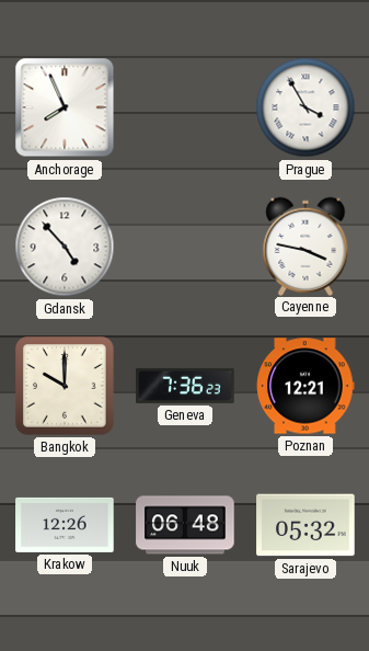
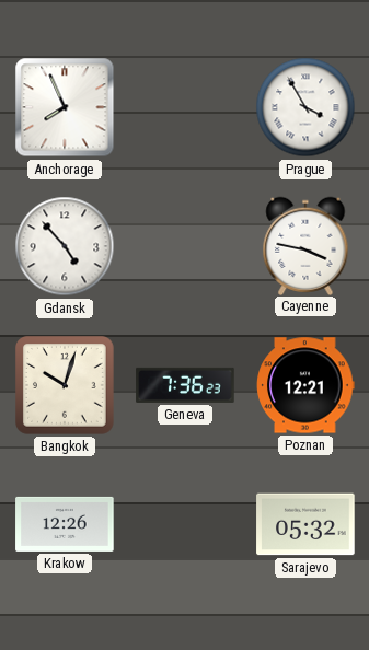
Bangkok: 10:00 -> 10:03
Nuuk: 06:48 -> none
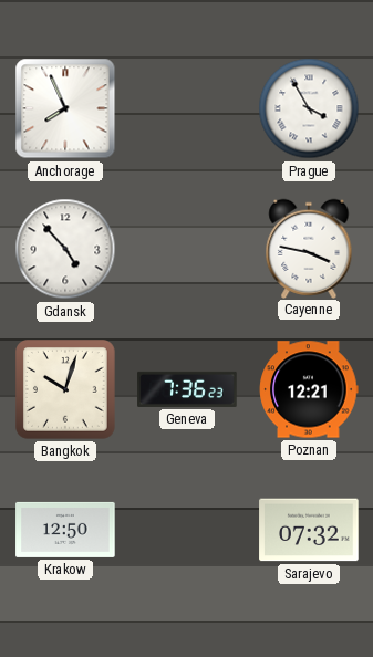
Krakow: 12:26 -> 12:50
Sarajevo: 05:32 -> 07:32
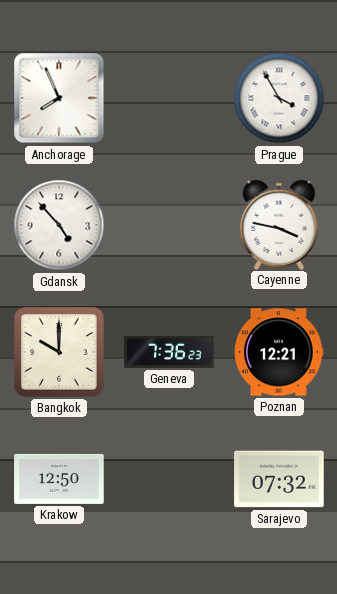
Bangkok: 10:03 -> 10:00
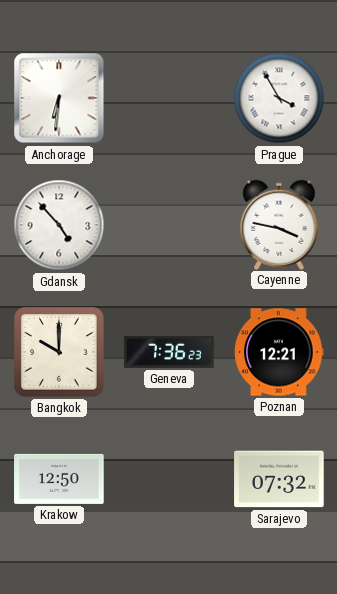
Anchorage: 7:56 -> 6:31
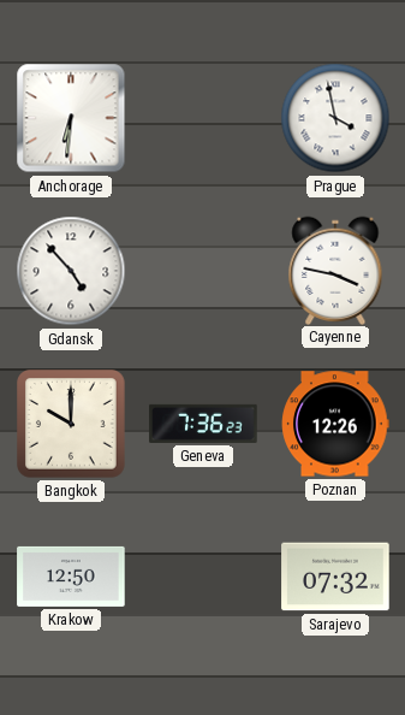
Prague: 3:55 -> 3:58
Poznan: 12:21 -> 12:26
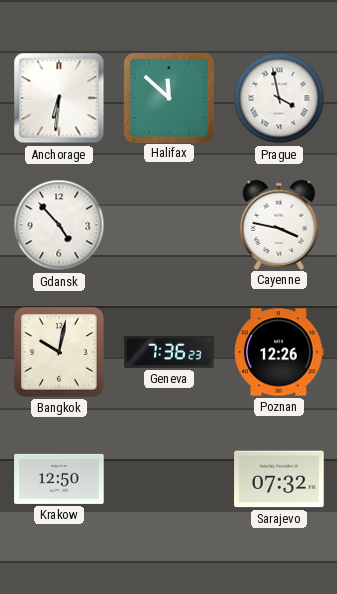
Halifax: none -> 11:52
Bangkok: 10:00 -> 10:02
